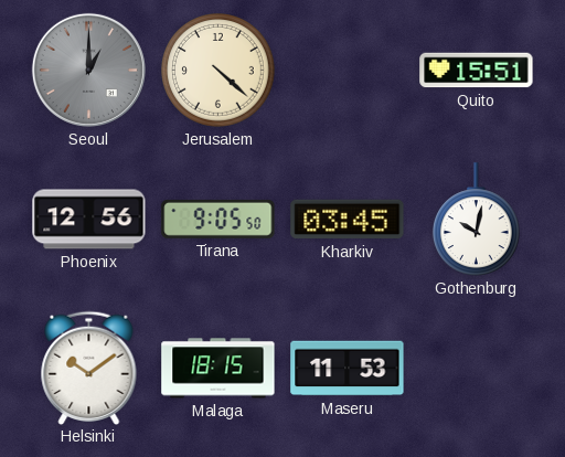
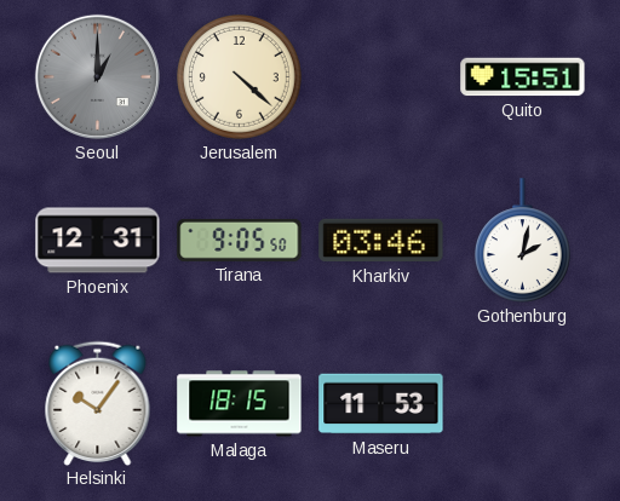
Phoenix: 12:56 -> 12:31
Kharkiv: 03:45 -> 03:46
Gothenburg: 10:02 -> 2:02
Helsinki: 10:09 -> 10:06
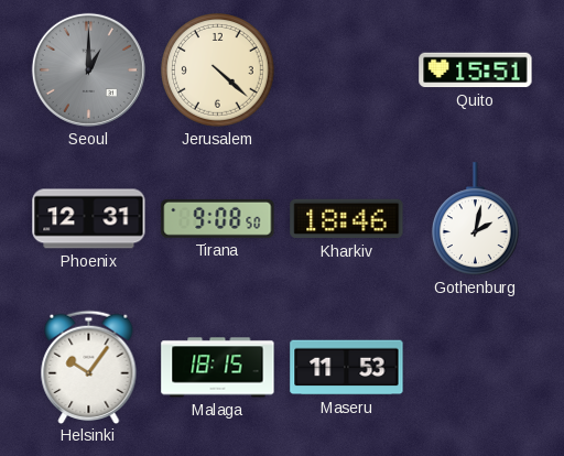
Tirana: 9:05 -> 9:08
Kharkiv: 03:46 -> 18:46
